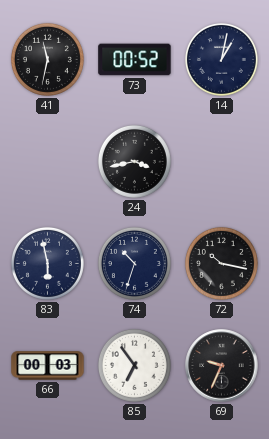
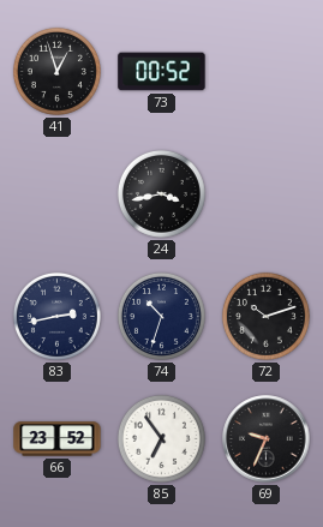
41: 11:32 -> 12:57
14: 1:02 -> none
83: 5:58 -> 2:43
72: 10:17 -> 10:12
66: 00:03 -> 23:52
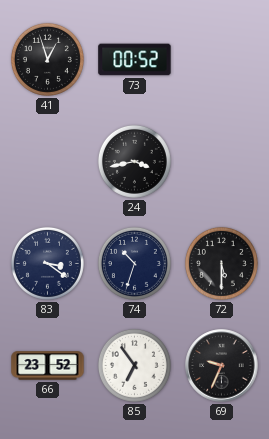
83: 2:43 -> 3:21
72: 10:12 -> 5:30
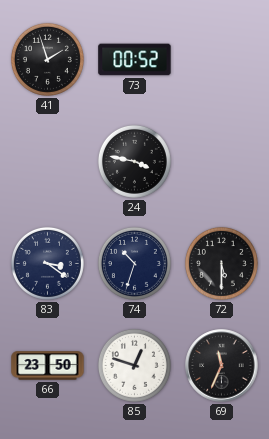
41: 12:57 -> 1:57
24: 3:43 -> 3:47
66: 23:52 -> 23:50
85: 6:54 -> 12:48
69: 9:34 -> 11:34
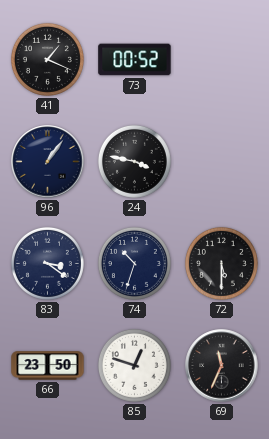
41: 1:57 -> 1:19
96: none -> 1:06
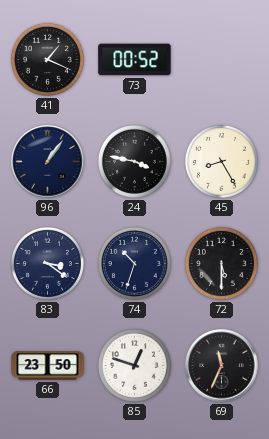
45: none -> 8:25
